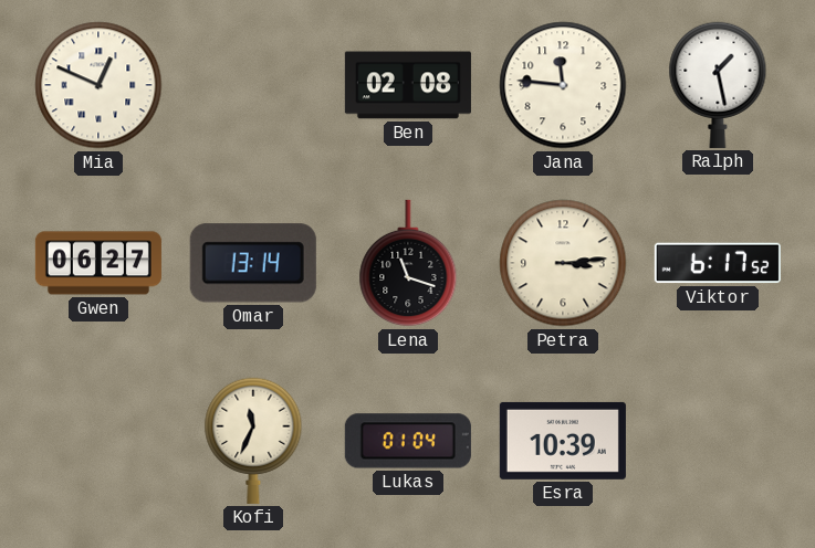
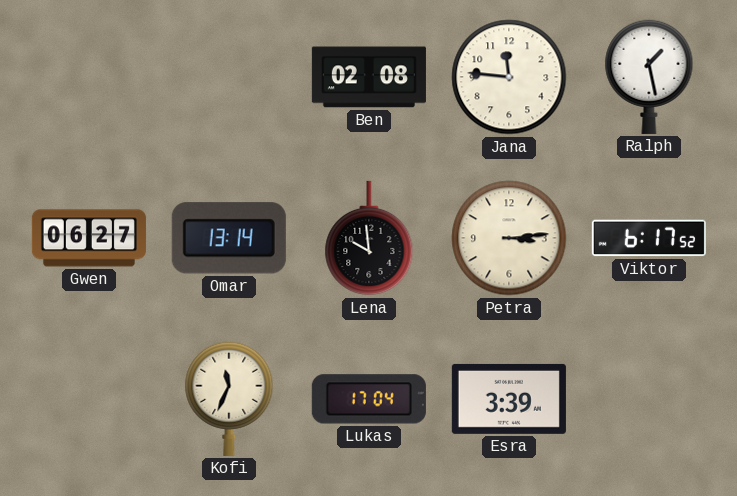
Mia: 12:49 -> none
Lena: 11:18 -> 9:59
Lukas: 01:04 -> 17:04
Esra: 10:39 -> 3:39
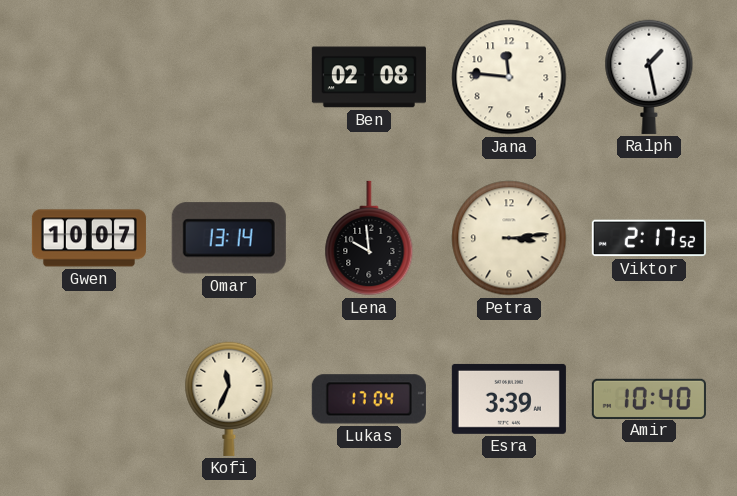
Gwen: 06:27 -> 10:07
Viktor: 6:17 -> 2:17
Amir: none -> 10:40
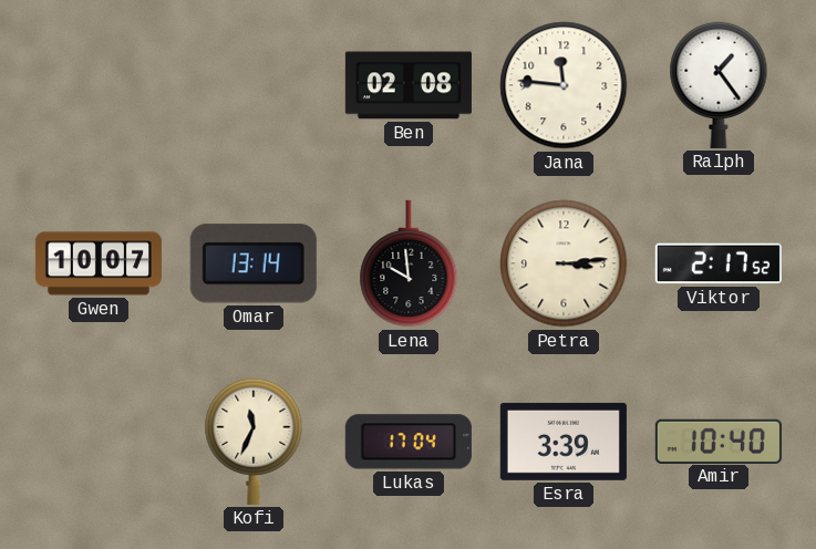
Ralph: 1:28 -> 1:24
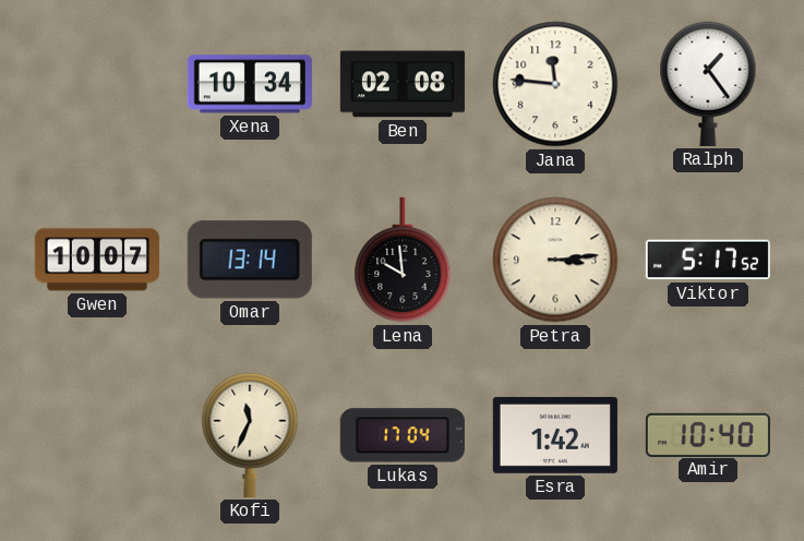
Xena: none -> 10:34
Viktor: 2:17 -> 5:17
Esra: 3:39 -> 1:42
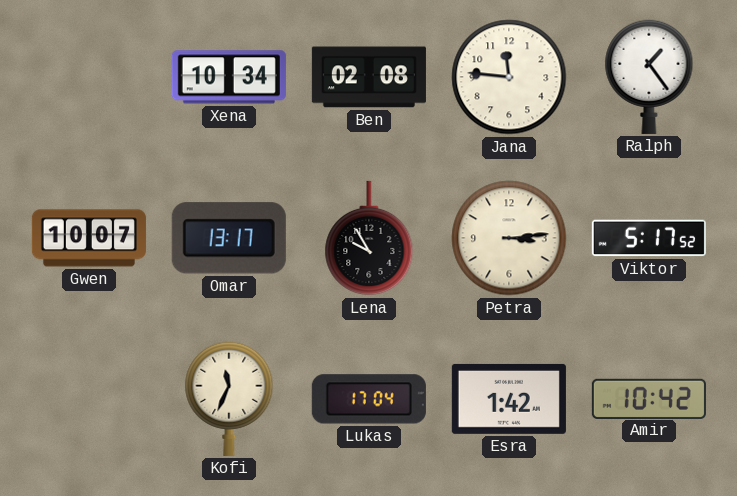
Omar: 13:14 -> 13:17
Lena: 9:59 -> 9:55
Amir: 10:40 -> 10:42
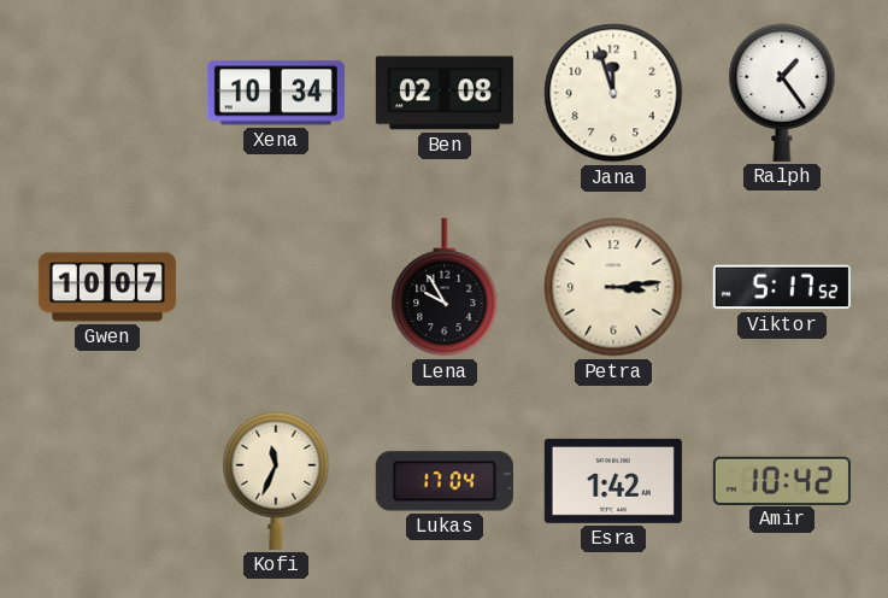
Jana: 11:46 -> 11:57
Omar: 13:17 -> none
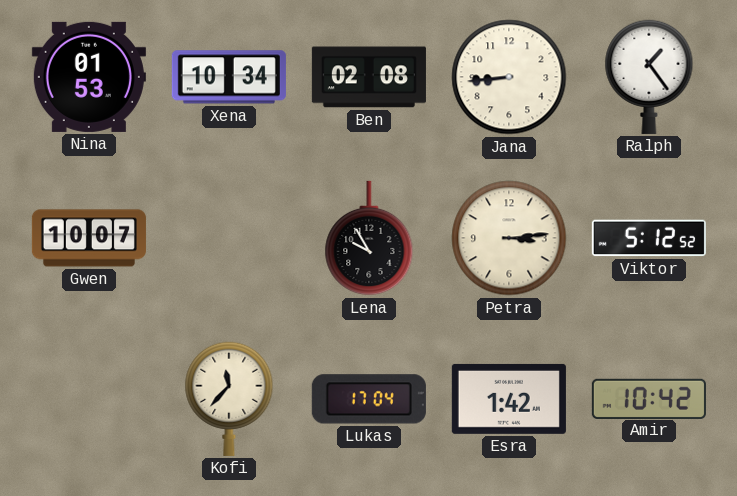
Nina: none -> 01:53
Jana: 11:57 -> 8:44
Viktor: 5:17 -> 5:12
Kofi: 11:34 -> 11:37
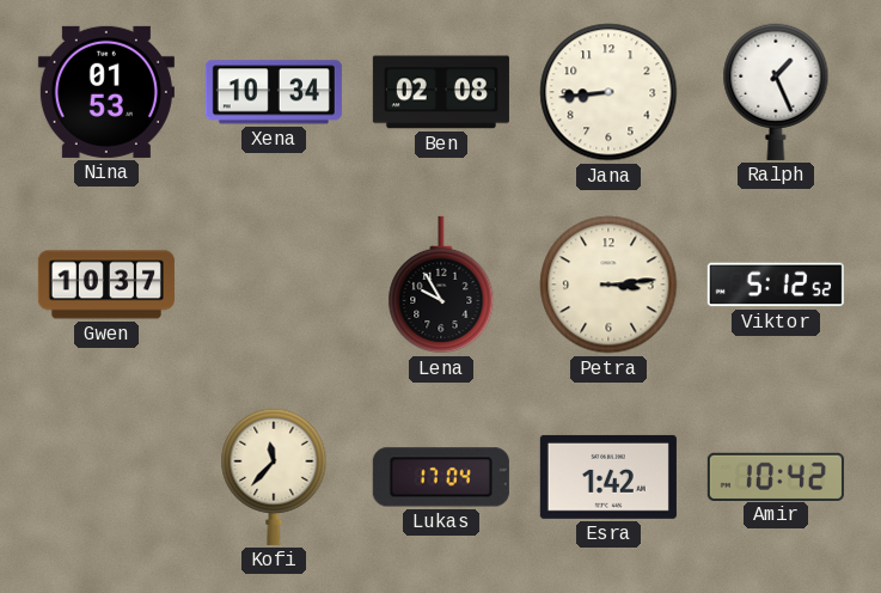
Ralph: 1:24 -> 1:26
Gwen: 10:07 -> 10:37
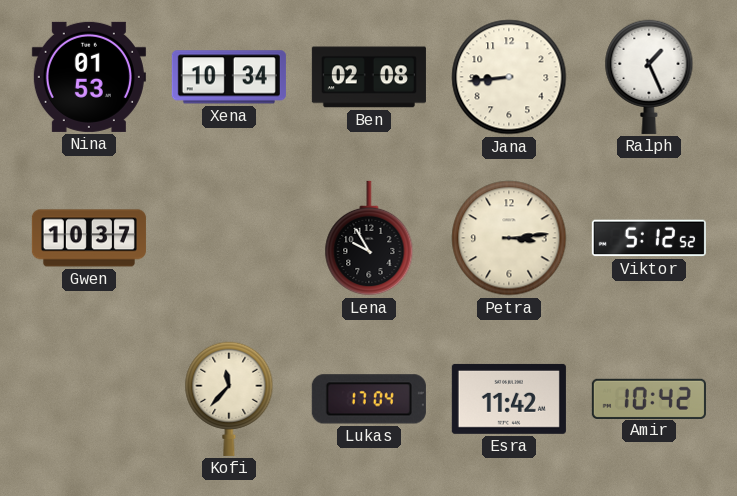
Esra: 1:42 -> 11:42
